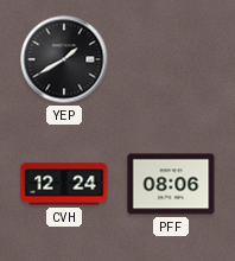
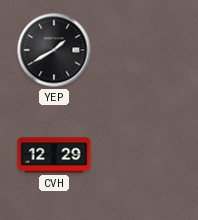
CVH: 12:24 -> 12:29
PFF: 08:06 -> none
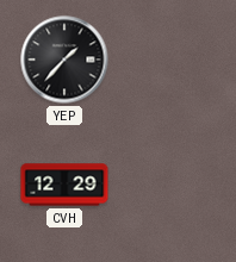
YEP: 1:40 -> 1:37
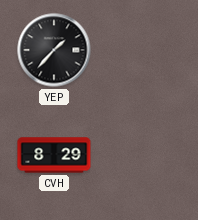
CVH: 12:29 -> 8:29
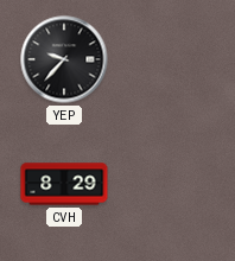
YEP: 1:37 -> 9:37
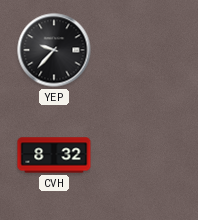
CVH: 8:29 -> 8:32
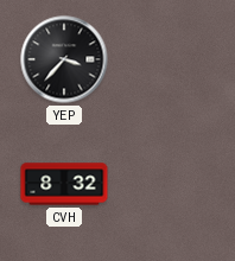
YEP: 9:37 -> 3:37
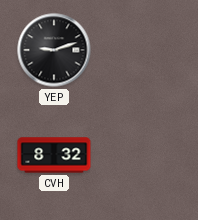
YEP: 3:37 -> 9:12
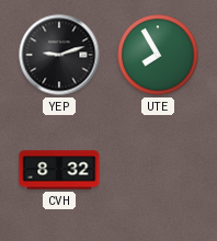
UTE: none -> 7:55
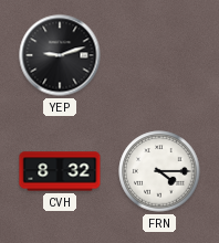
UTE: 7:55 -> none
FRN: none -> 4:15
